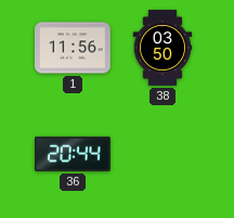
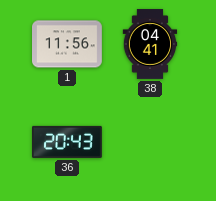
38: 03:50 -> 04:41
36: 20:44 -> 20:43
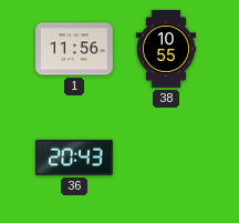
38: 04:41 -> 10:55
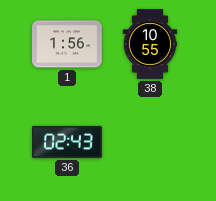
1: 11:56 -> 1:56
36: 20:43 -> 02:43
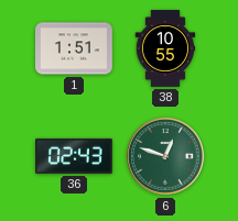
1: 1:56 -> 1:51
6: none -> 12:48
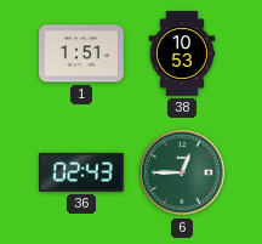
38: 10:55 -> 10:53
6: 12:48 -> 12:45
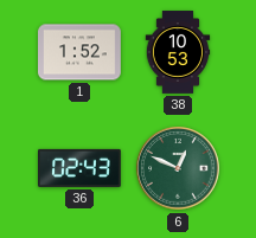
1: 1:51 -> 1:52
6: 12:45 -> 12:49
